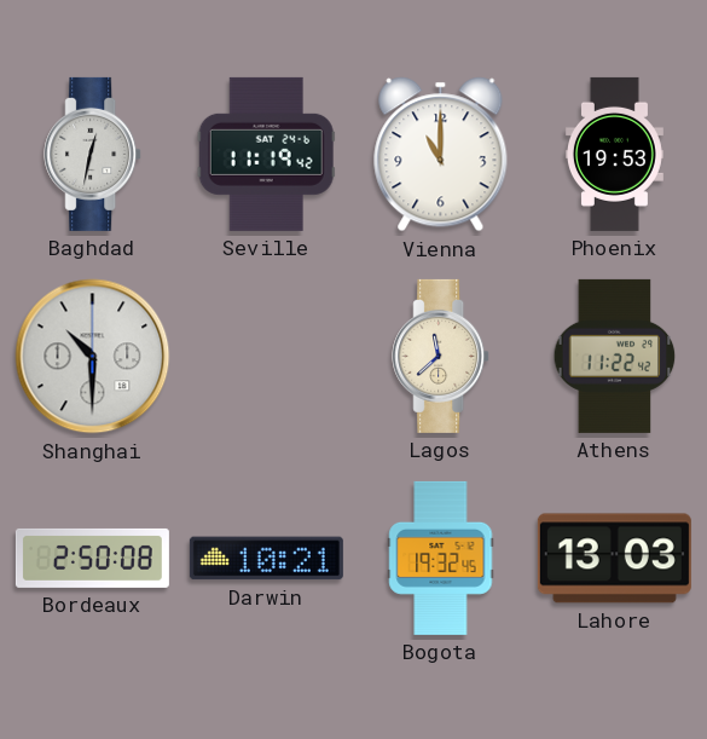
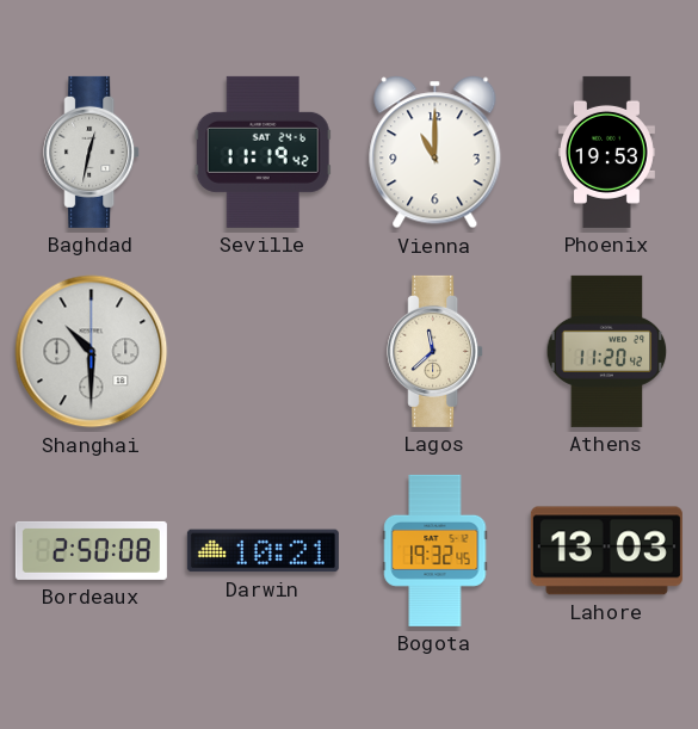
Athens: 11:22 -> 11:20
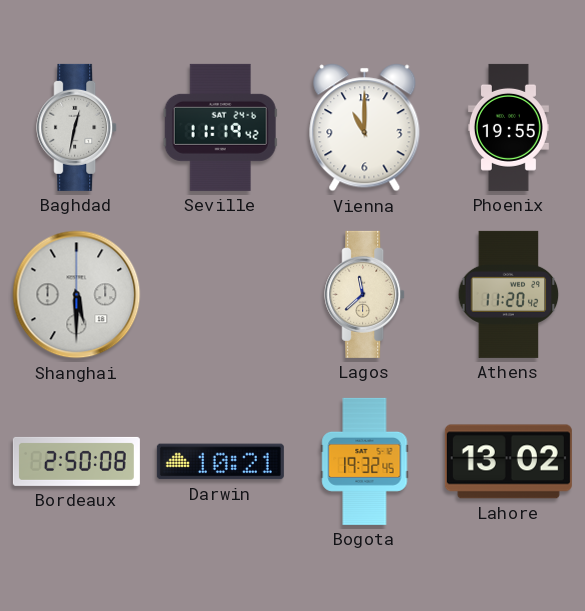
Phoenix: 19:53 -> 19:55
Shanghai: 10:30 -> 5:30
Lahore: 13:03 -> 13:02
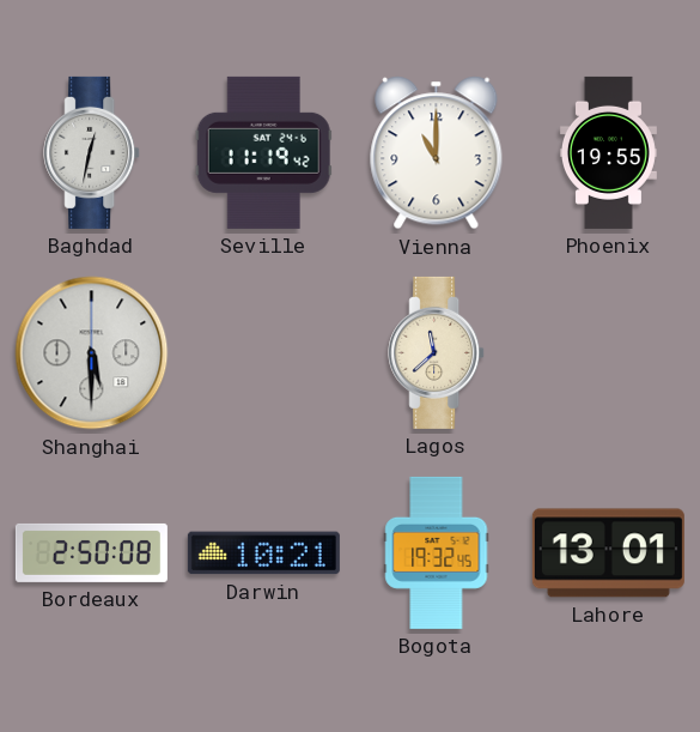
Athens: 11:20 -> none
Lahore: 13:02 -> 13:01
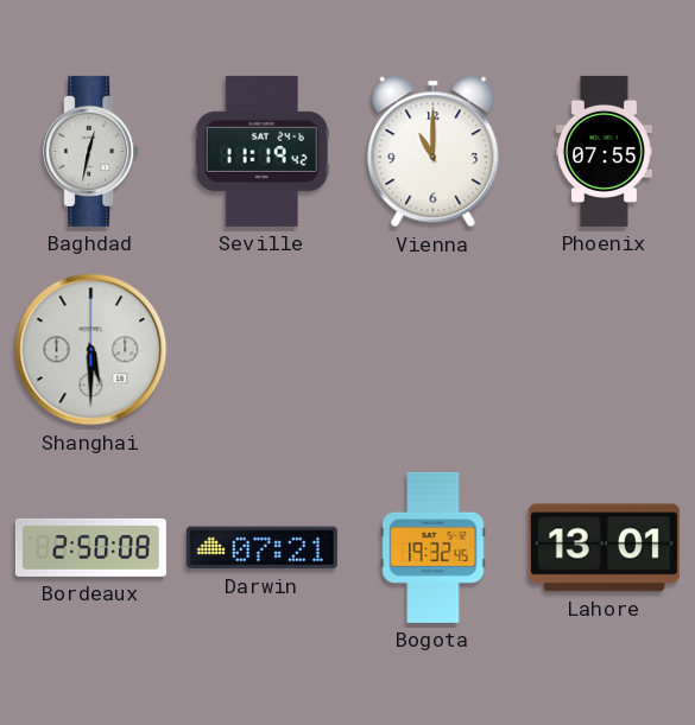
Phoenix: 19:55 -> 07:55
Lagos: 11:38 -> none
Darwin: 10:21 -> 07:21
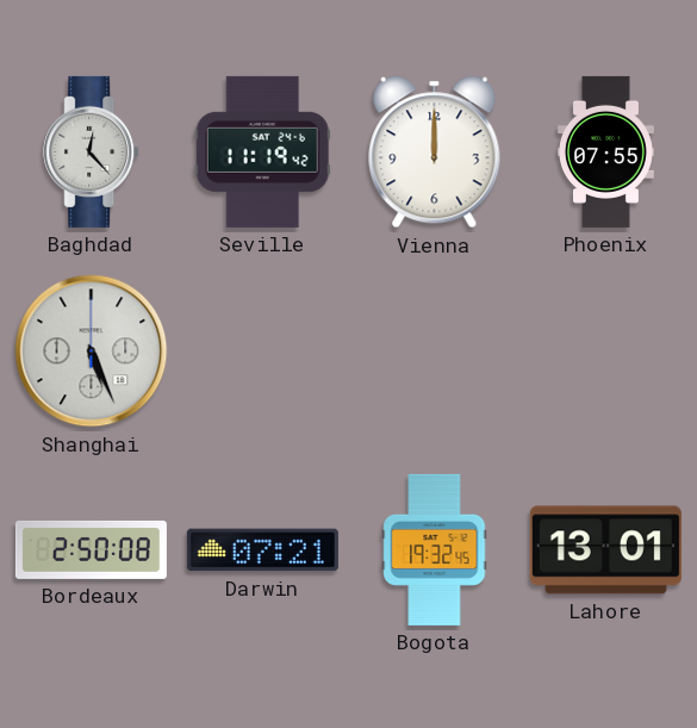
Baghdad: 12:32 -> 12:23
Vienna: 11:00 -> 12:00
Shanghai: 5:30 -> 5:26
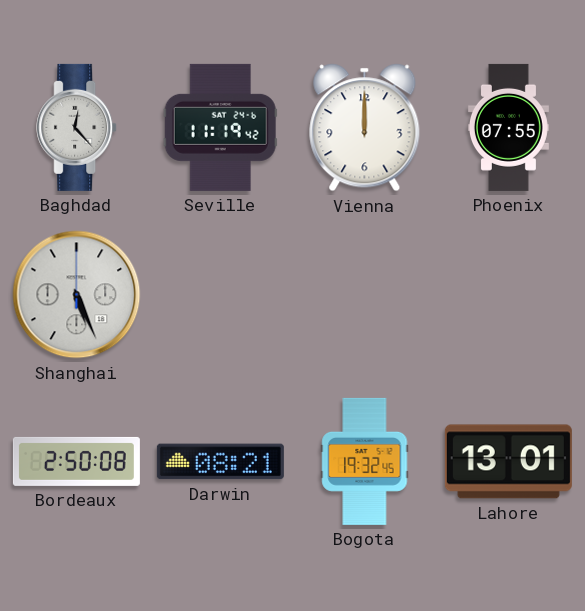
Darwin: 07:21 -> 08:21
